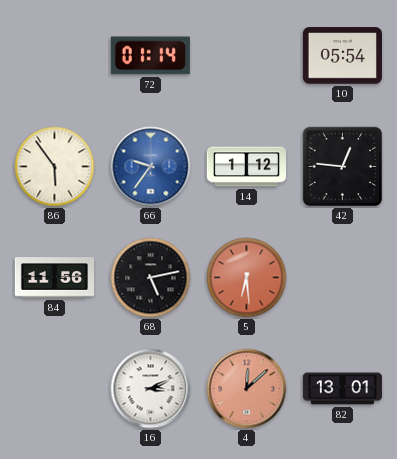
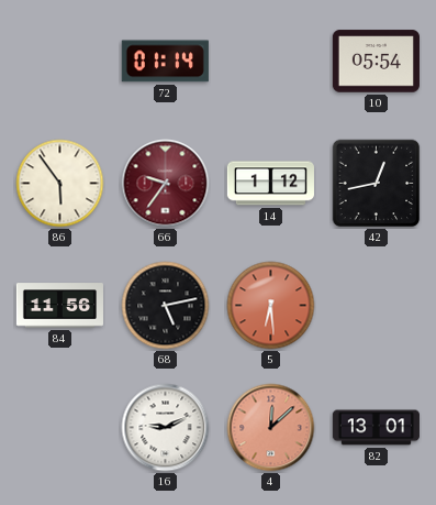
66 dial: blue -> burgundy
42: 12:46 -> 12:43
16: 3:11 -> 9:11
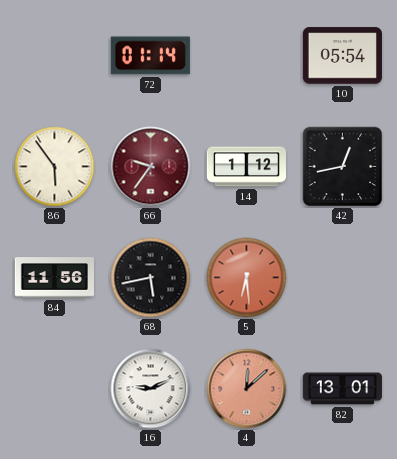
68: 5:13 -> 5:43
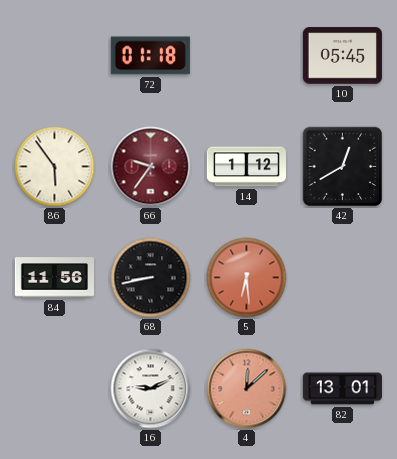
72: 01:14 -> 01:18
10: 05:54 -> 05:45
42: 12:43 -> 12:40
68: 5:43 -> 8:43
